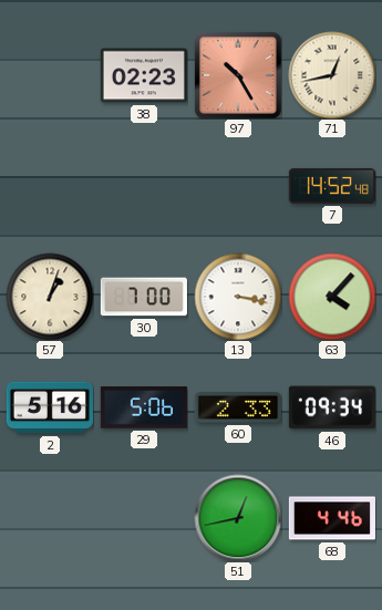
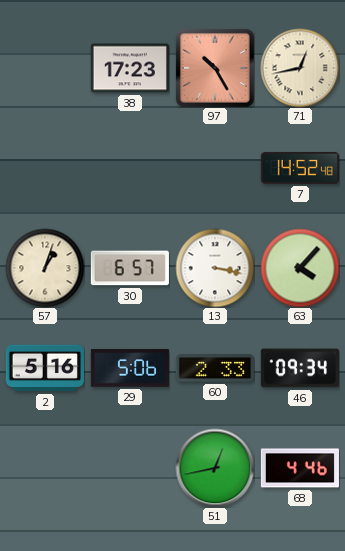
38: 02:23 -> 17:23
30: 7:00 -> 6:57
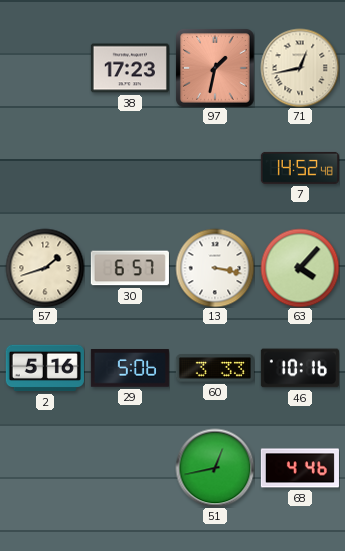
97: 10:25 -> 1:32
57: 1:03 -> 1:42
60: 2:33 -> 3:33
46: 09:34 -> 10:16
